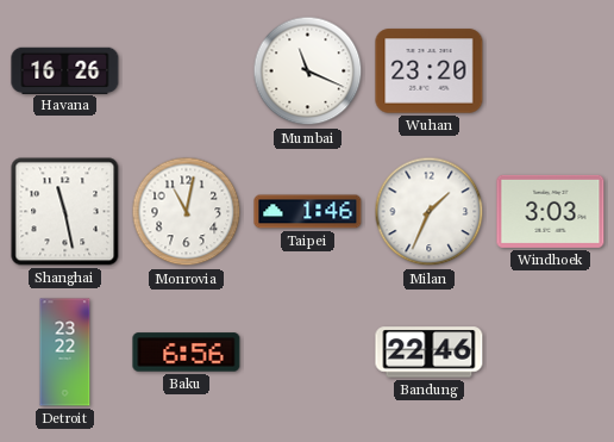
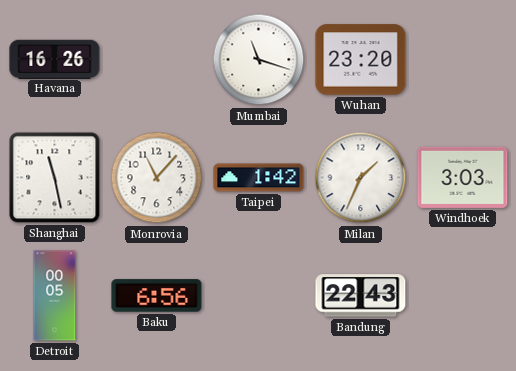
Mumbai: 11:19 -> 11:18
Monrovia: 11:02 -> 11:07
Taipei: 1:46 -> 1:42
Detroit: 23:22 -> 00:05
Bandung: 22:46 -> 22:43
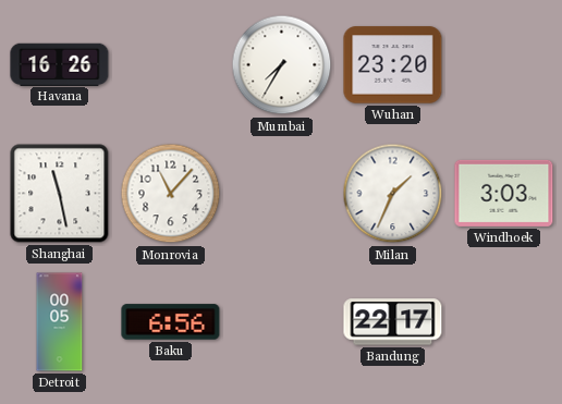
Mumbai: 11:18 -> 7:35
Taipei: 1:42 -> none
Bandung: 22:43 -> 22:17
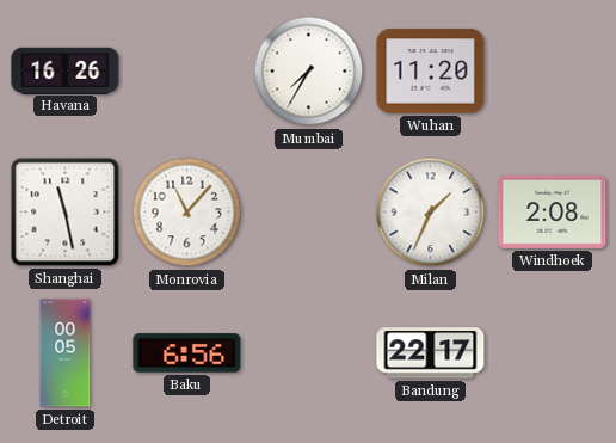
Wuhan: 23:20 -> 11:20
Windhoek: 3:03 -> 2:08
